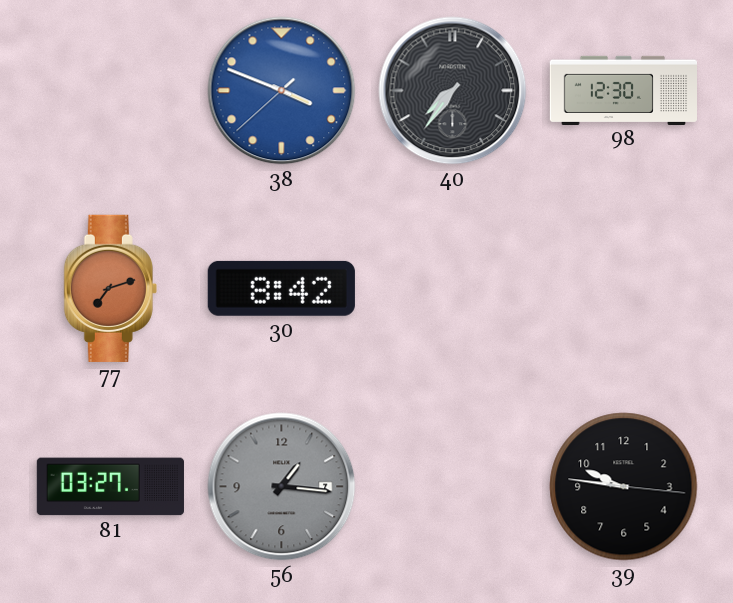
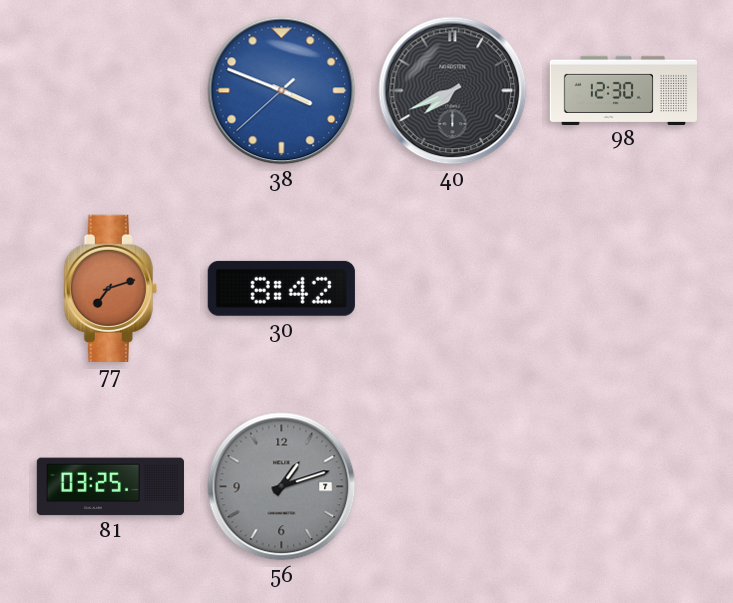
40: 7:36 -> 7:41
81: 03:27 -> 03:25
56: 1:16 -> 1:12
39: 9:46 -> none
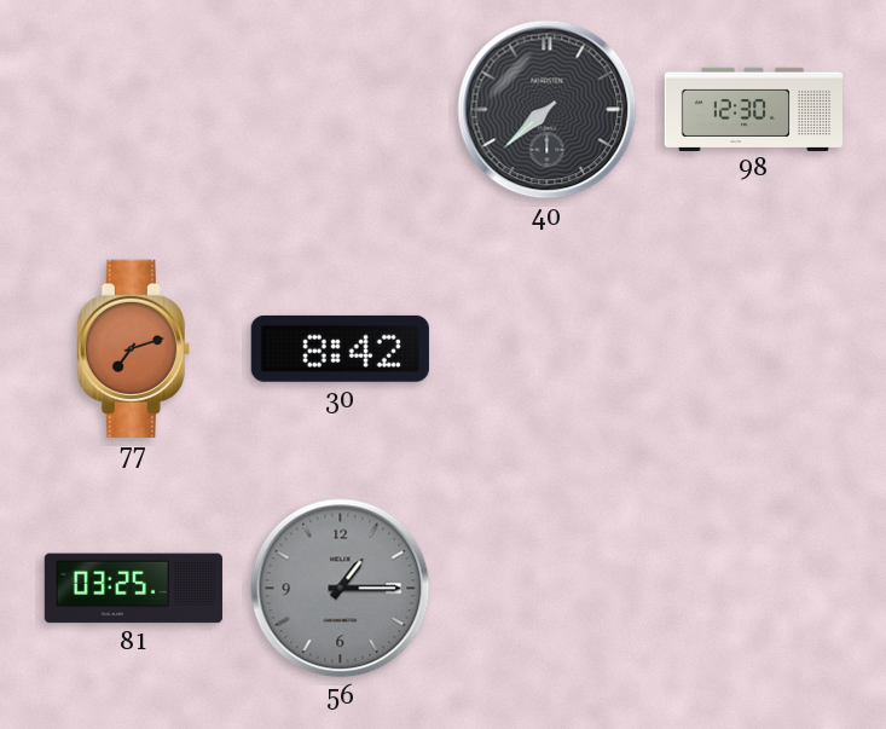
38: 3:48 -> none
40: 7:41 -> 7:38
56: 1:12 -> 1:15
